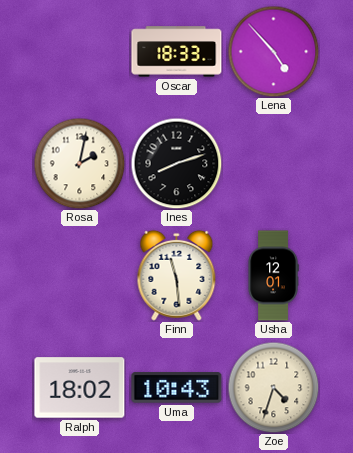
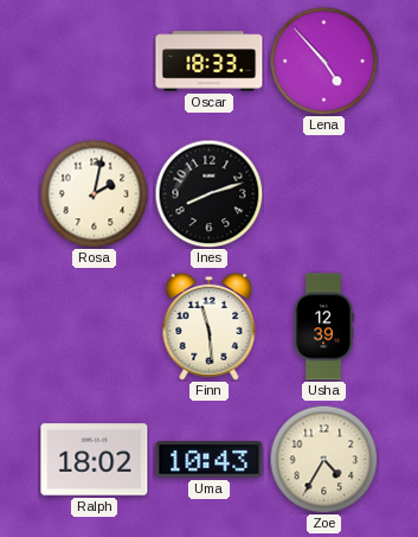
Usha: 12:01 -> 12:39
Zoe: 4:33 -> 4:35
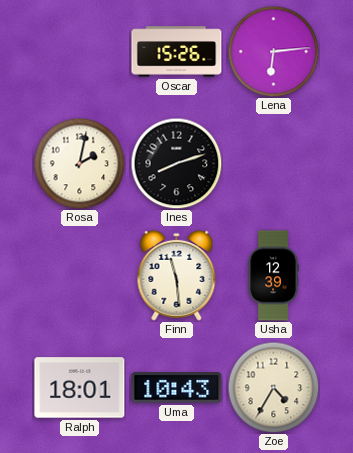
Oscar: 18:33 -> 15:26
Lena: 4:53 -> 6:14
Ralph: 18:02 -> 18:01
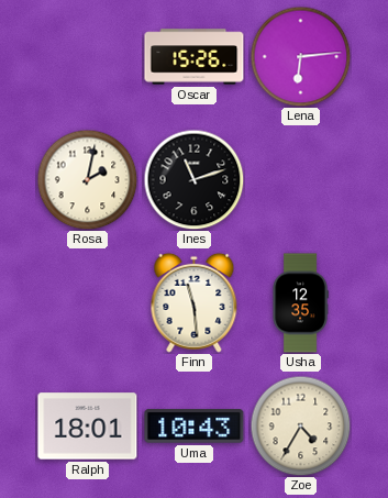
Ines: 8:12 -> 11:12
Usha: 12:39 -> 12:35
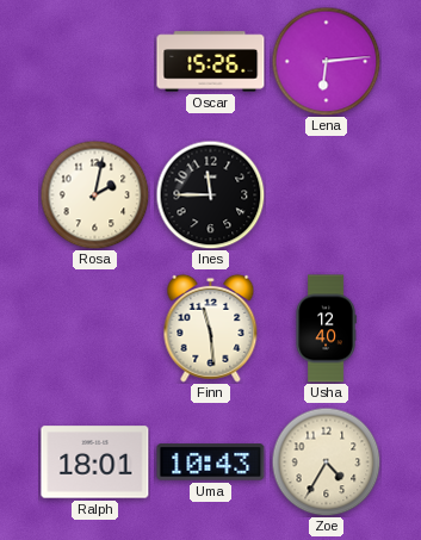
Ines: 11:12 -> 11:45
Usha: 12:35 -> 12:40
